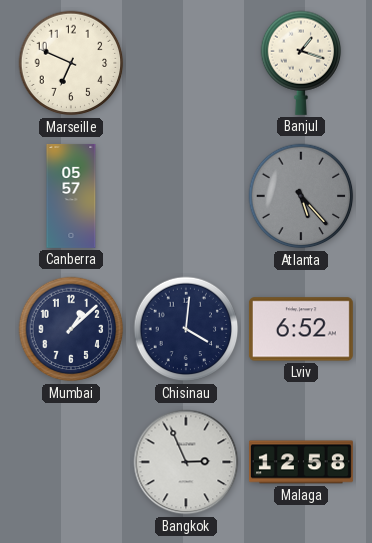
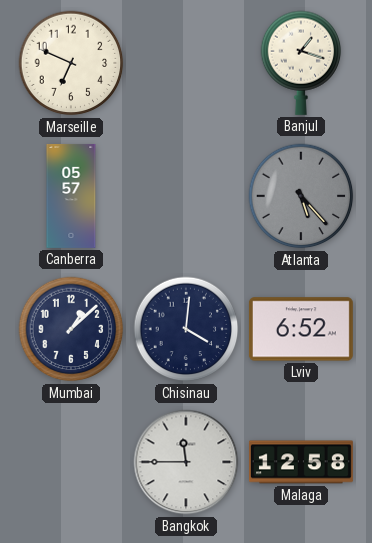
Bangkok: 2:56 -> 11:45
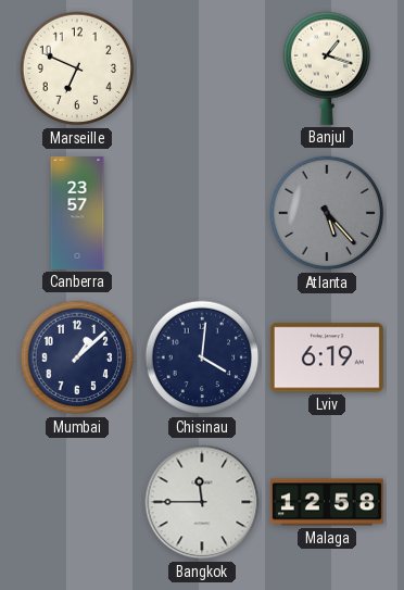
Canberra: 05:57 -> 23:57
Lviv: 6:52 -> 6:19
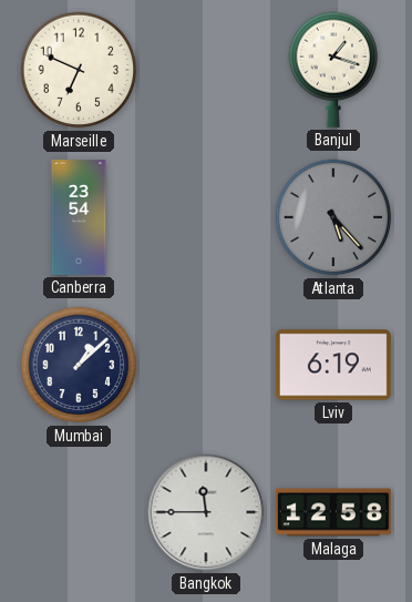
Canberra: 23:57 -> 23:54
Chisinau: 4:01 -> none
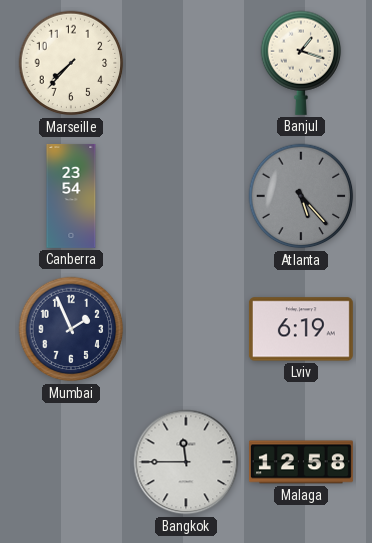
Marseille: 6:49 -> 7:37
Mumbai: 1:08 -> 1:56
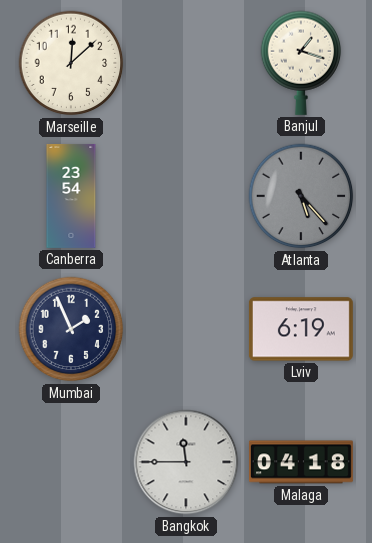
Marseille: 7:37 -> 12:08
Malaga: 12:58 -> 04:18
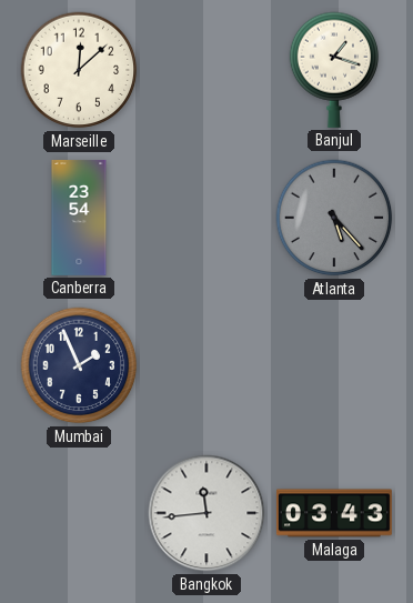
Lviv: 6:19 -> none
Bangkok: 11:45 -> 11:44
Malaga: 04:18 -> 03:43
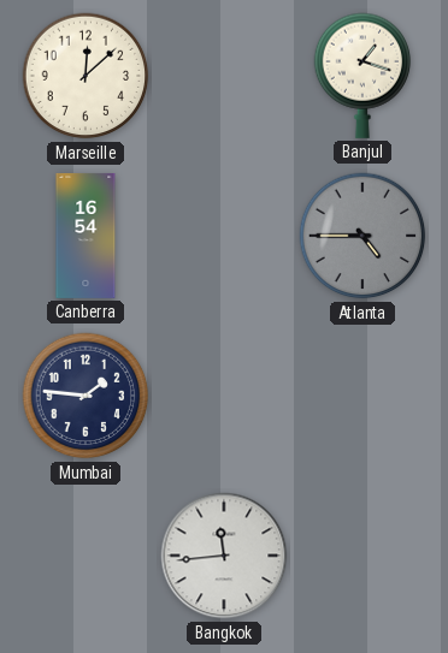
Canberra: 23:54 -> 16:54
Atlanta: 5:23 -> 4:45
Mumbai: 1:56 -> 1:46
Malaga: 03:43 -> none
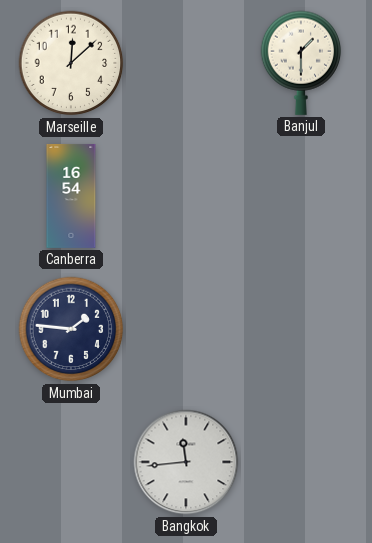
Banjul: 1:18 -> 1:30
Atlanta: 4:45 -> none
